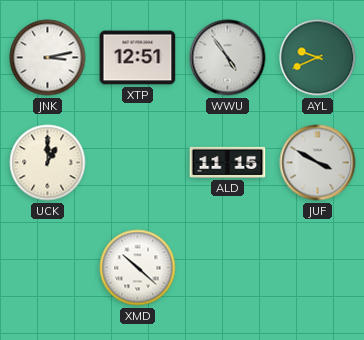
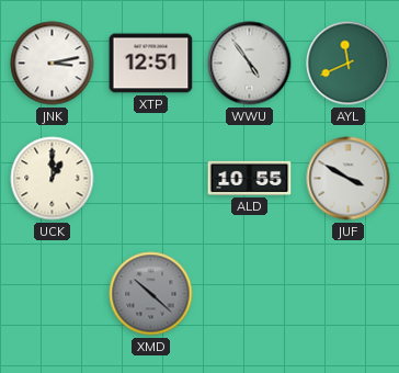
AYL: 9:41 -> 11:41
ALD: 11:15 -> 10:55
XMD dial: white -> grey
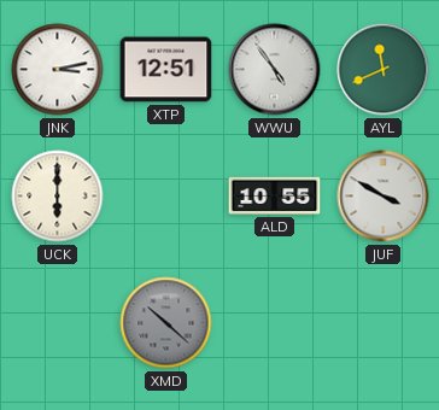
UCK: 1:00 -> 6:00
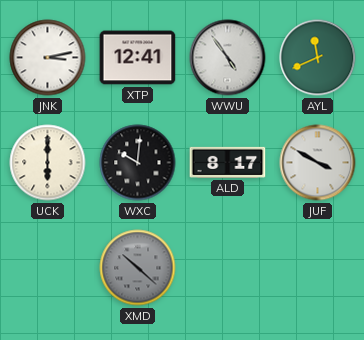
XTP: 12:51 -> 12:41
WXC: none -> 10:01
ALD: 10:55 -> 8:17
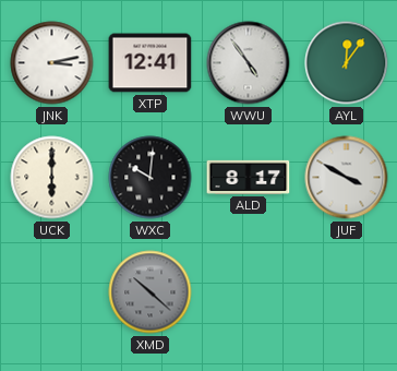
AYL: 11:41 -> 12:06
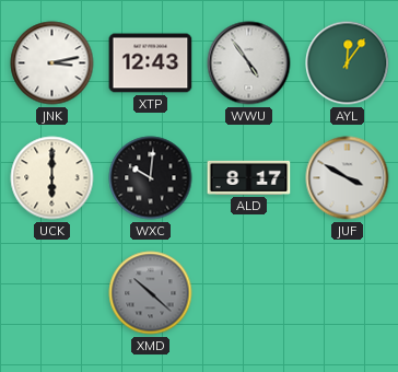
XTP: 12:41 -> 12:43
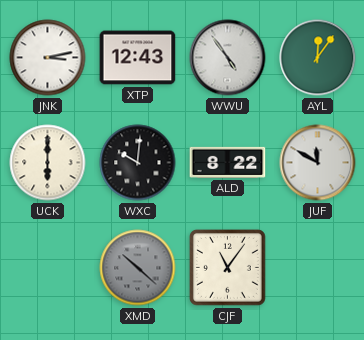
ALD: 8:17 -> 8:22
JUF: 3:50 -> 11:50
CJF: none -> 11:06
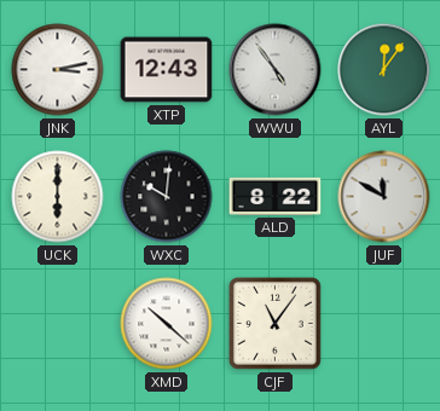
XMD dial: grey -> white
